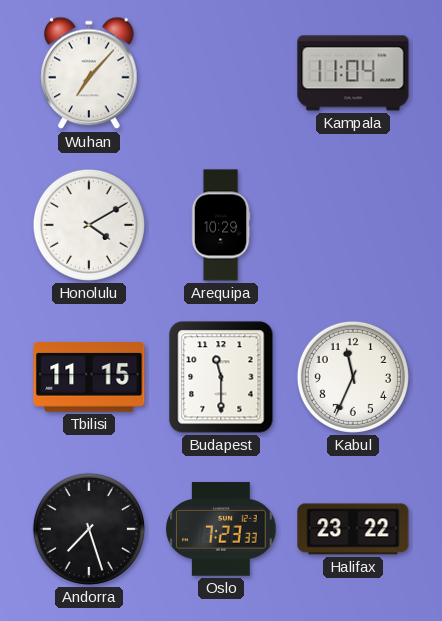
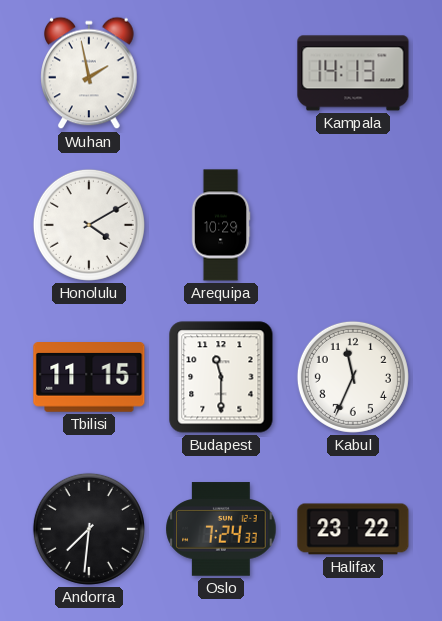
Wuhan: 7:07 -> 1:58
Kampala: 11:04 -> 14:13
Andorra: 7:27 -> 7:31
Oslo: 7:23 -> 7:24
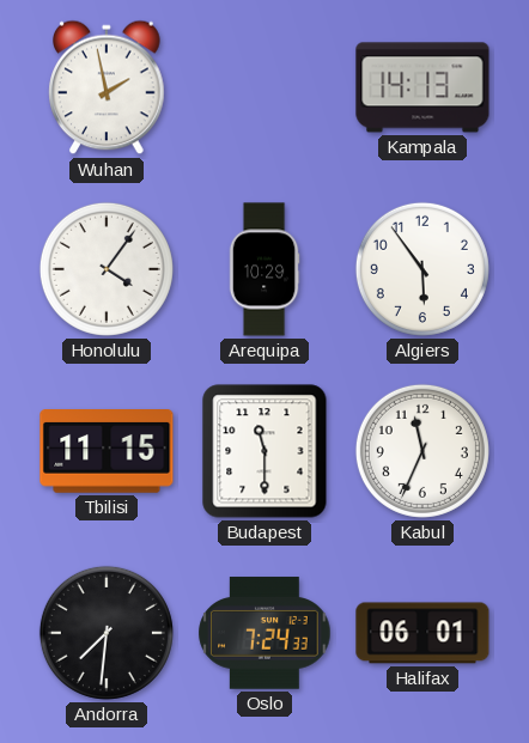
Honolulu: 4:10 -> 4:06
Algiers: none -> 5:54
Halifax: 23:22 -> 06:01
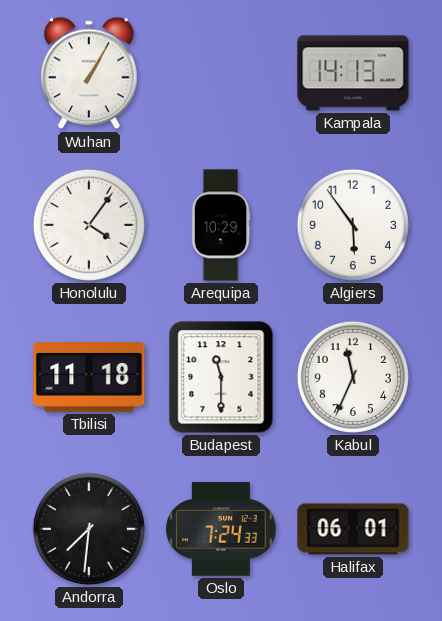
Wuhan: 1:58 -> 1:05
Tbilisi: 11:15 -> 11:18
